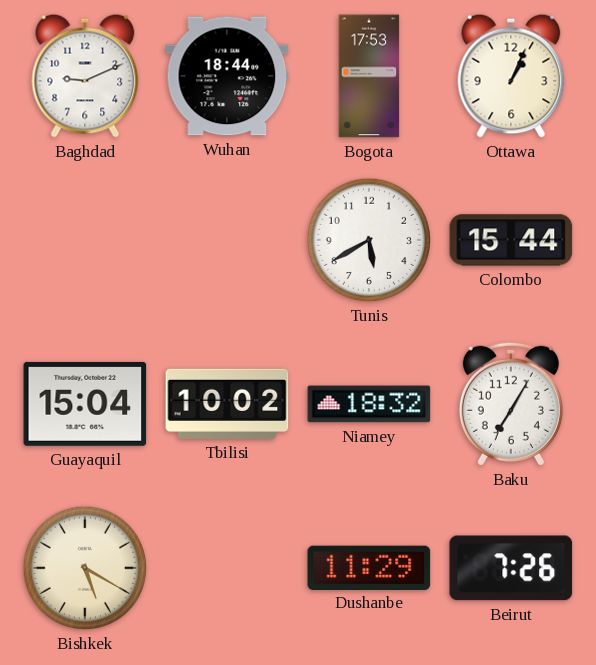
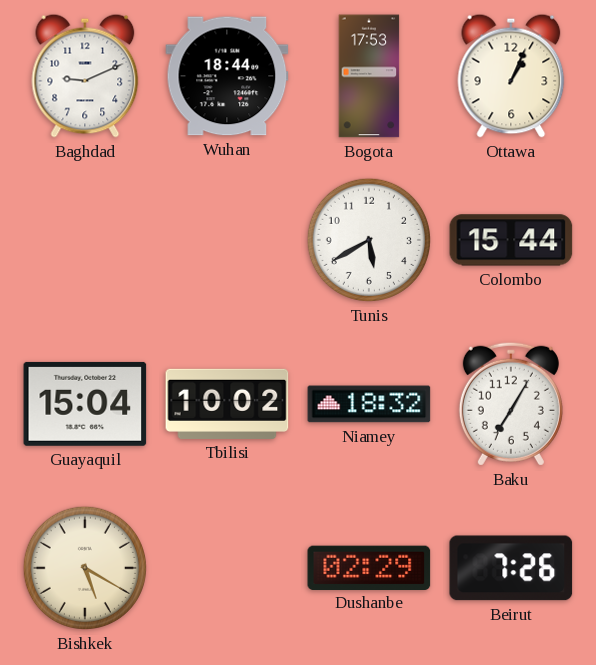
Dushanbe: 11:29 -> 02:29
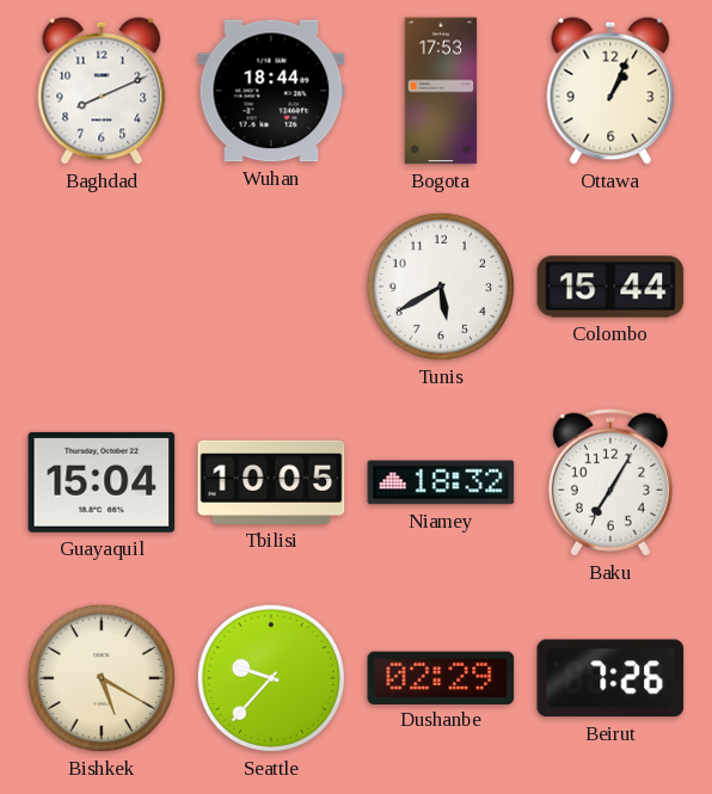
Baghdad: 9:11 -> 8:11
Tbilisi: 10:02 -> 10:05
Seattle: none -> 9:37
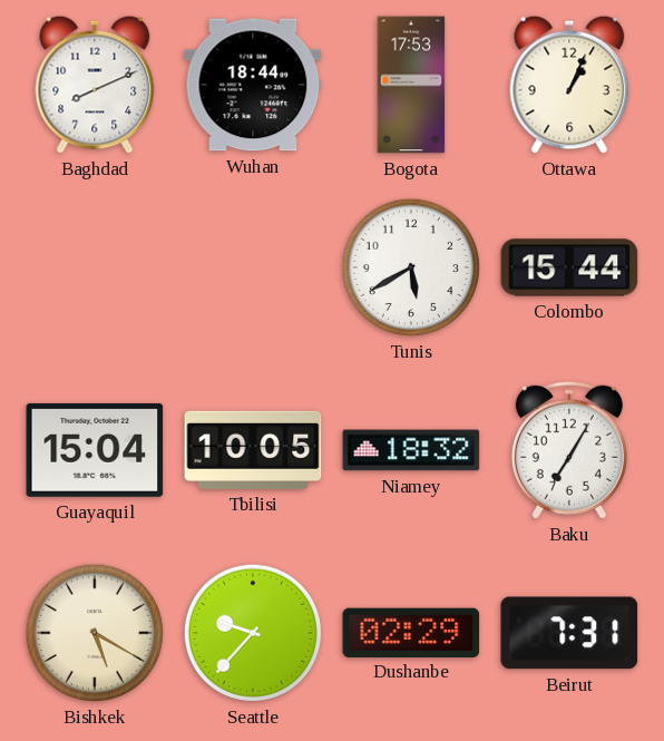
Beirut: 7:26 -> 7:31
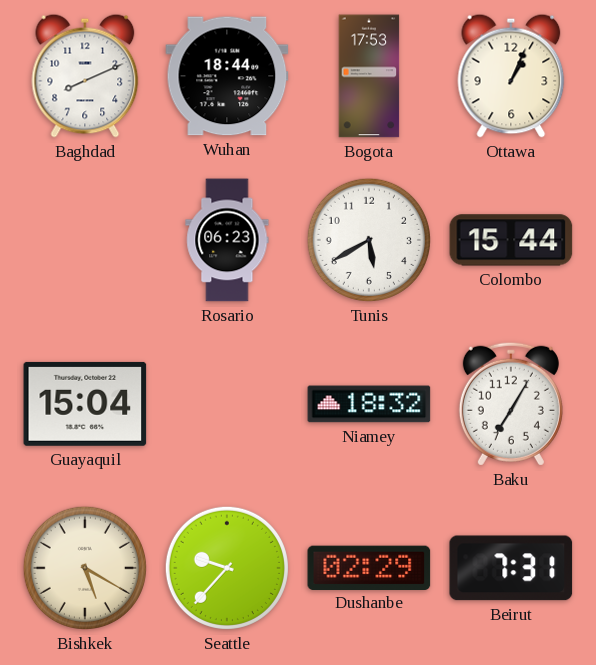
Rosario: none -> 06:23
Tbilisi: 10:05 -> none
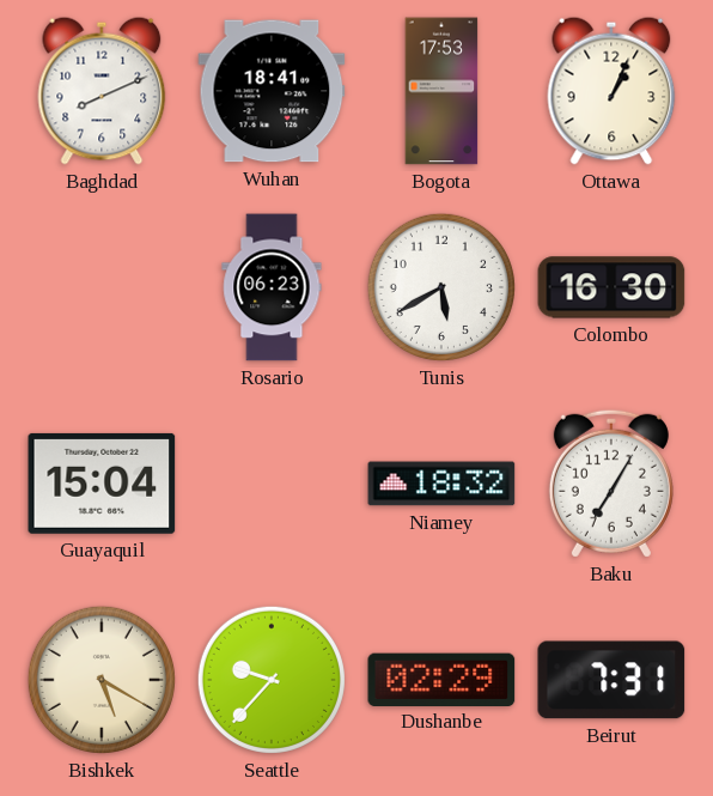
Wuhan: 18:44 -> 18:41
Colombo: 15:44 -> 16:30
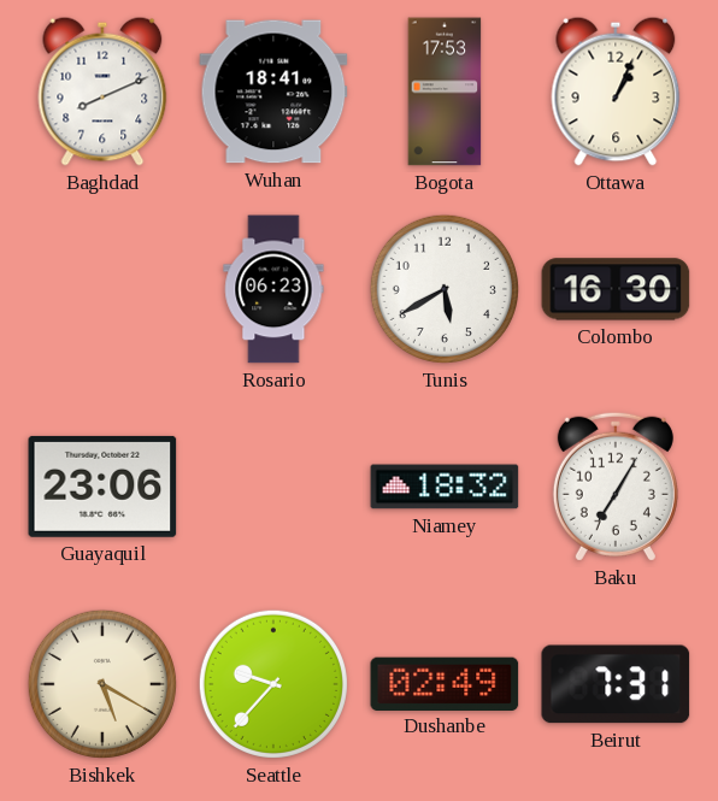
Guayaquil: 15:04 -> 23:06
Dushanbe: 02:29 -> 02:49
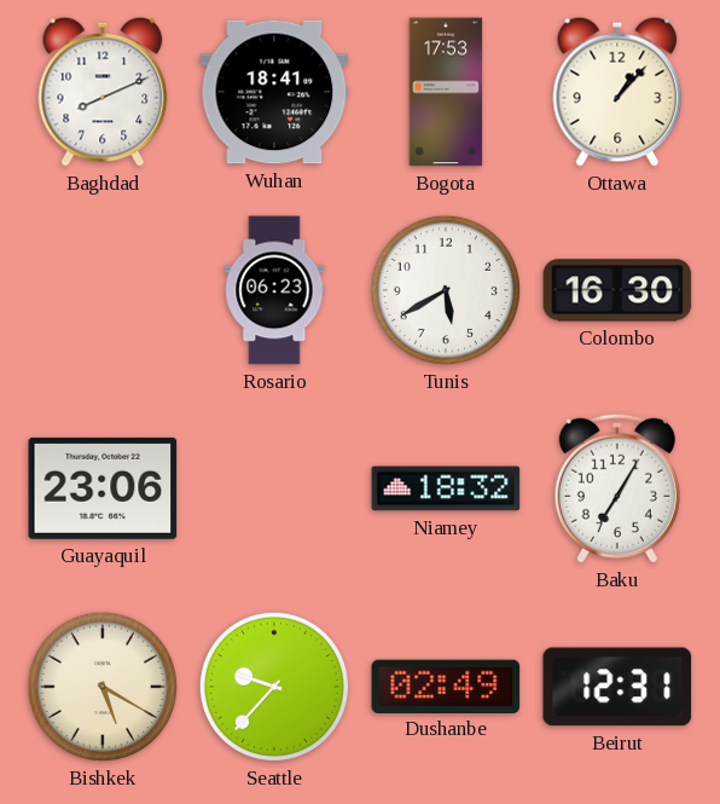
Ottawa: 1:04 -> 1:07
Beirut: 7:31 -> 12:31
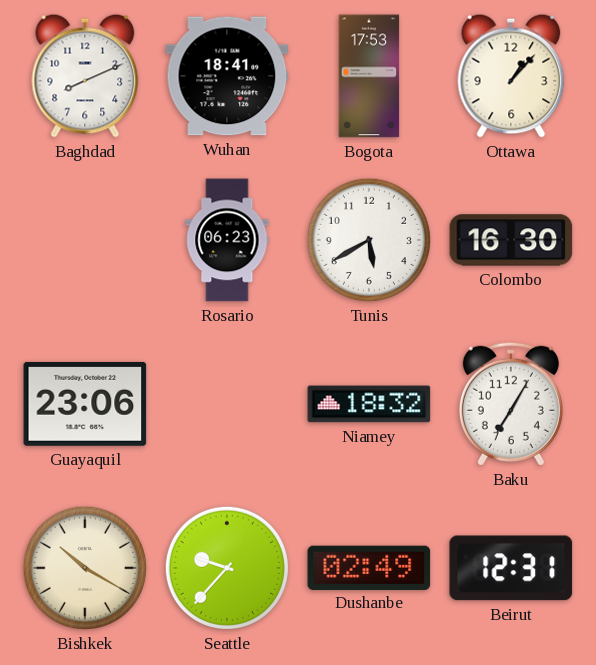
Bishkek: 5:20 -> 10:20
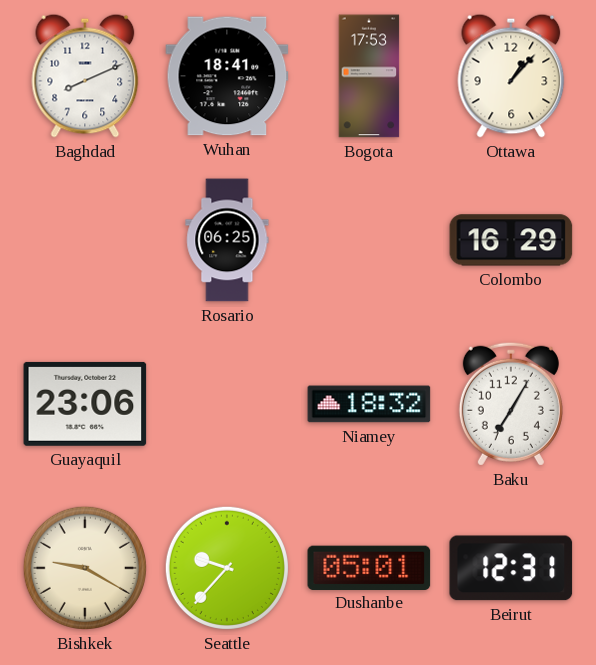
Rosario: 06:23 -> 06:25
Tunis: 5:40 -> none
Colombo: 16:30 -> 16:29
Bishkek: 10:20 -> 9:20
Dushanbe: 02:49 -> 05:01
